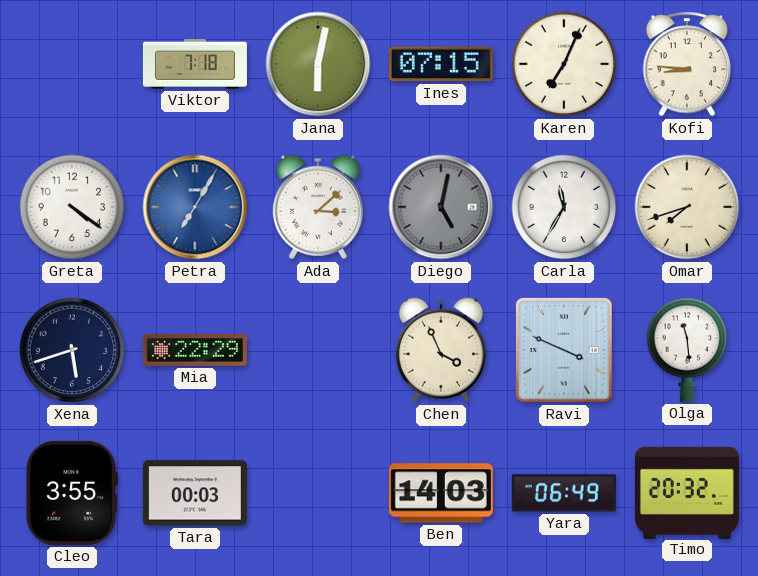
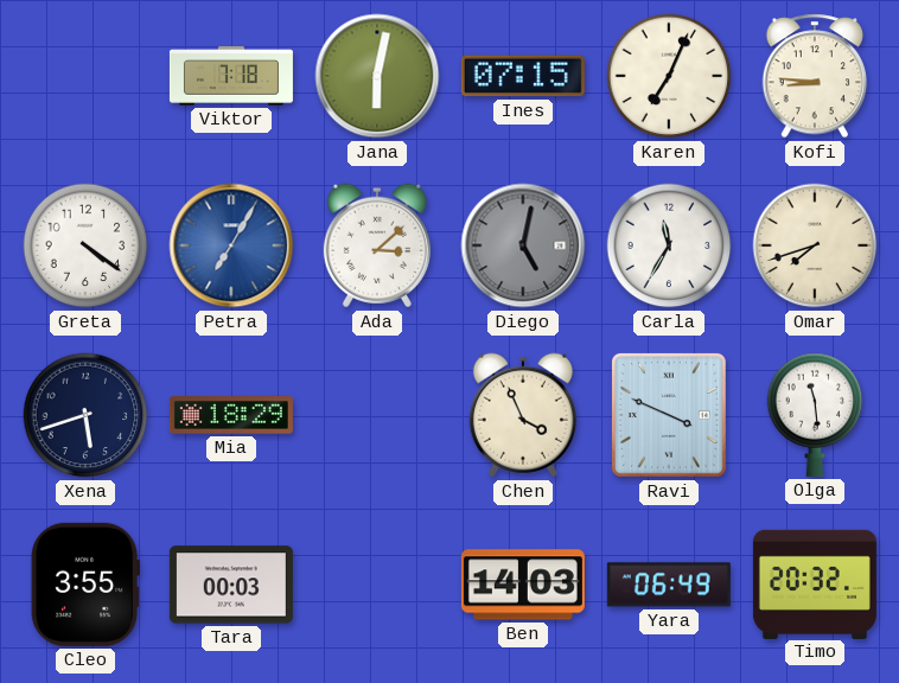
Mia: 22:29 -> 18:29
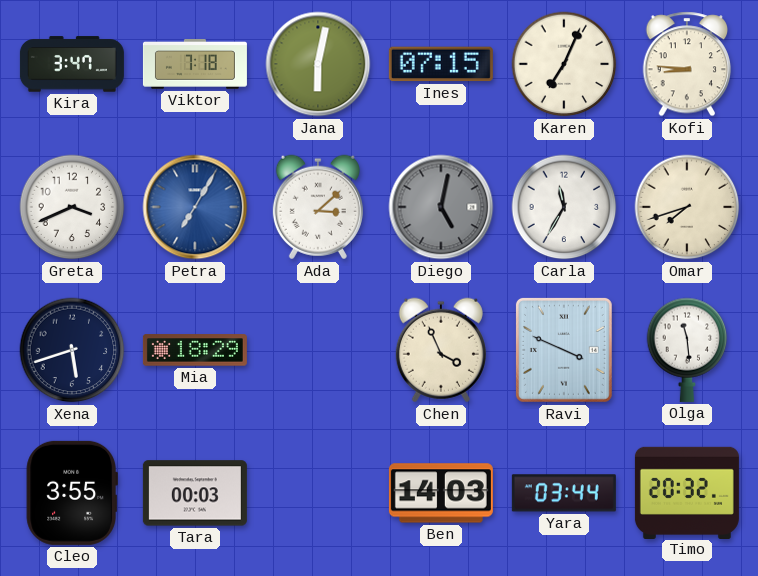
Kira: none -> 3:47
Greta: 4:21 -> 3:41
Yara: 06:49 -> 03:44
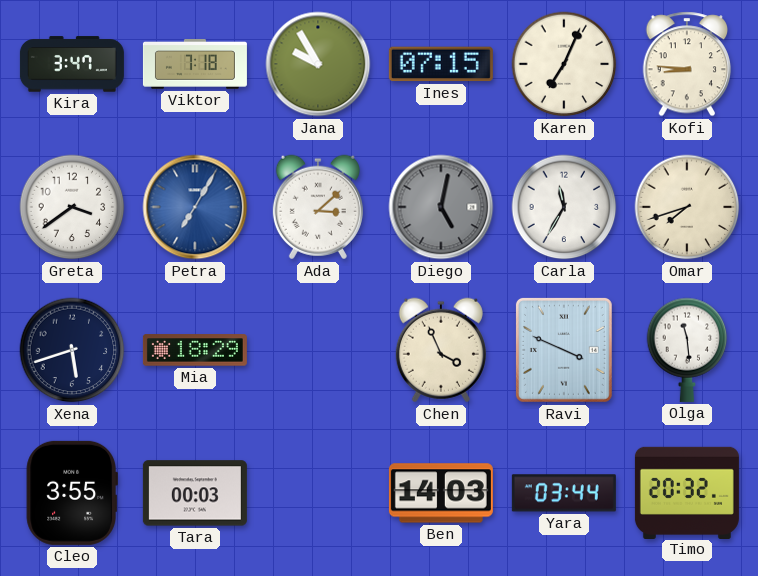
Jana: 6:02 -> 9:55
Greta: 3:41 -> 3:39
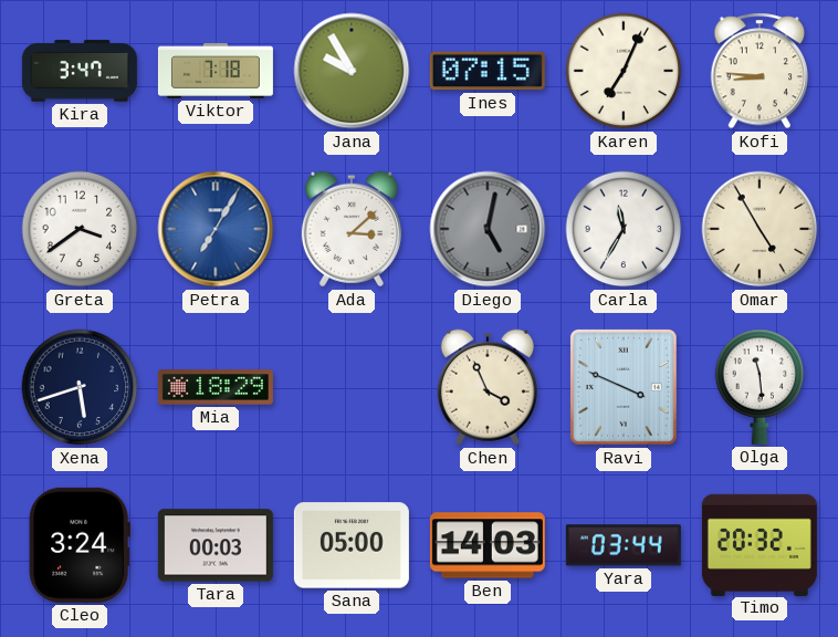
Omar: 7:42 -> 4:55
Cleo: 3:55 -> 3:24
Sana: none -> 05:00
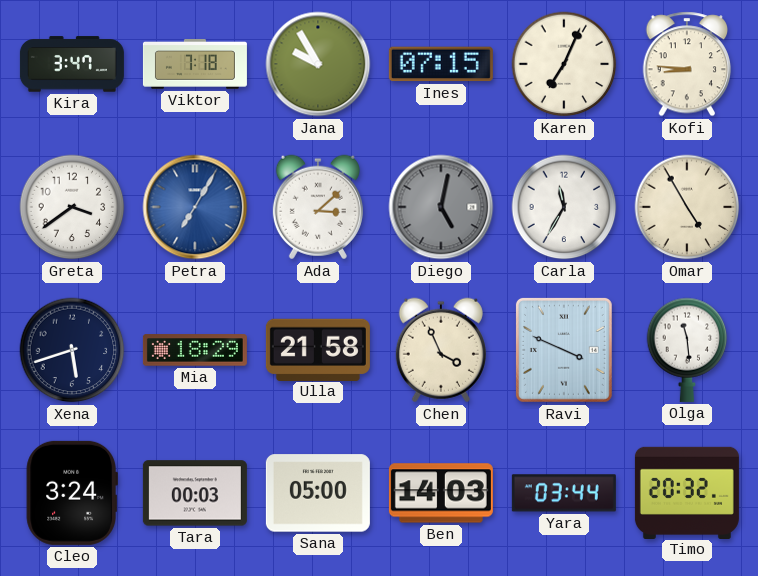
Ulla: none -> 21:58
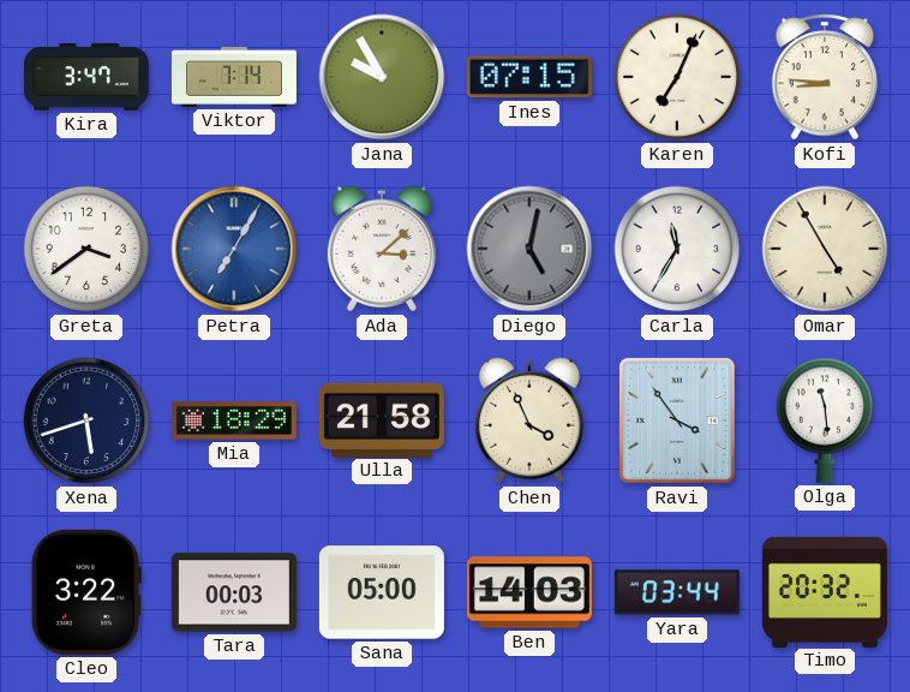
Viktor: 7:18 -> 7:14
Ravi: 3:49 -> 3:54
Cleo: 3:24 -> 3:22
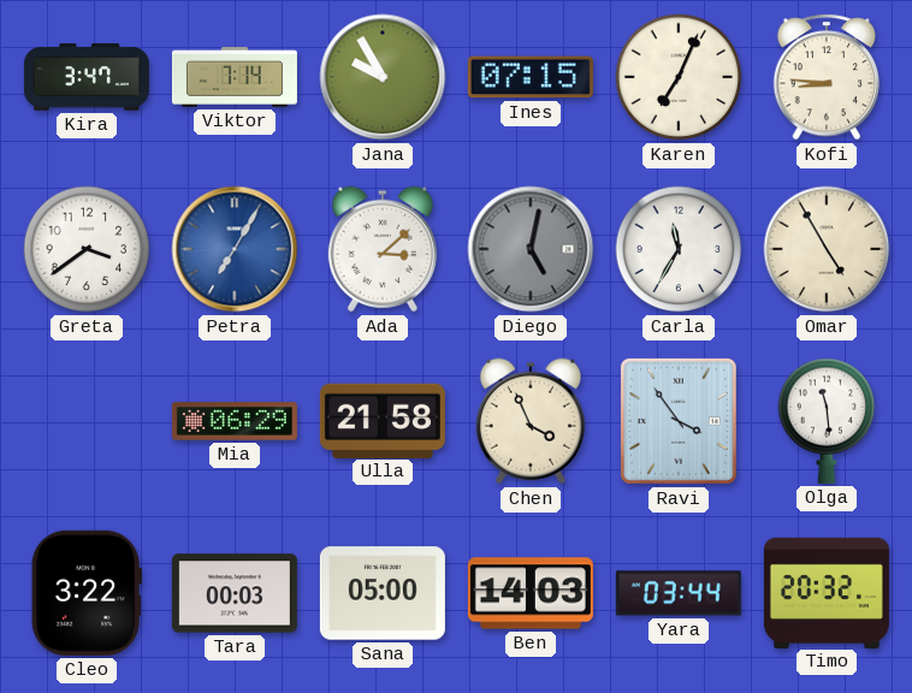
Xena: 5:42 -> none
Mia: 18:29 -> 06:29
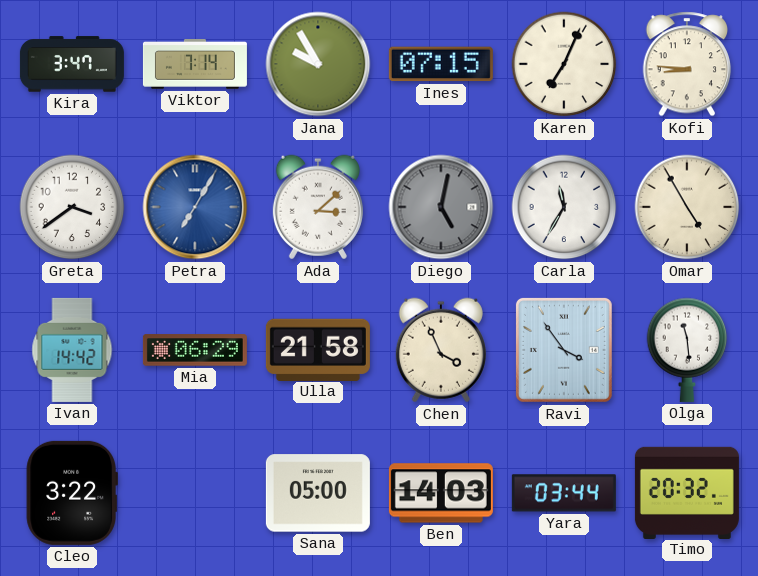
Ivan: none -> 14:42
Tara: 00:03 -> none
